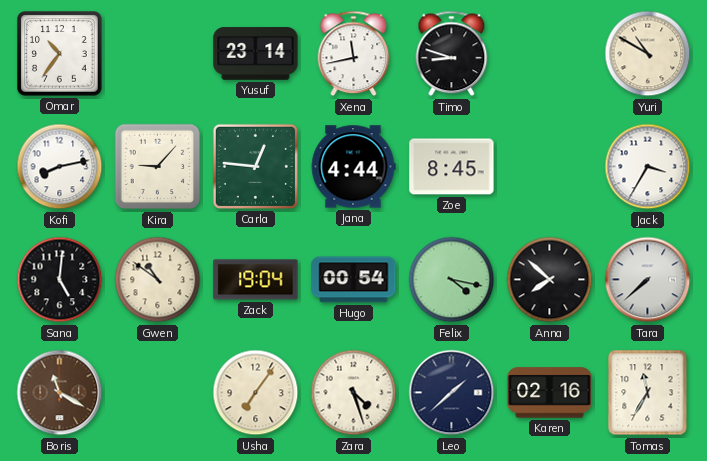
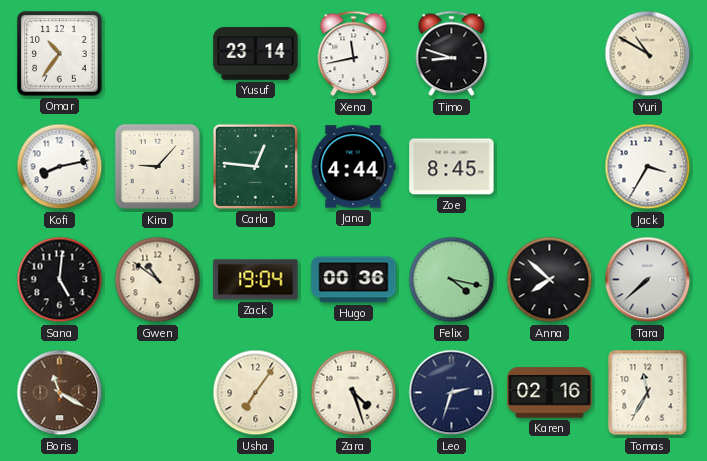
Hugo: 00:54 -> 00:36
Leo: 1:38 -> 2:33
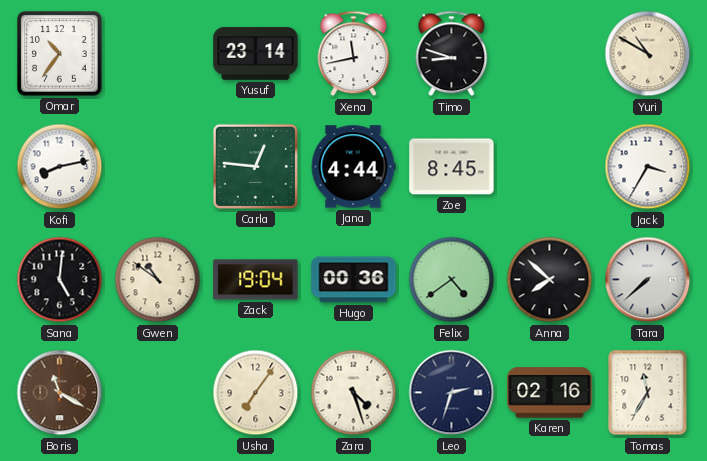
Kira: 9:07 -> none
Felix: 4:17 -> 4:39
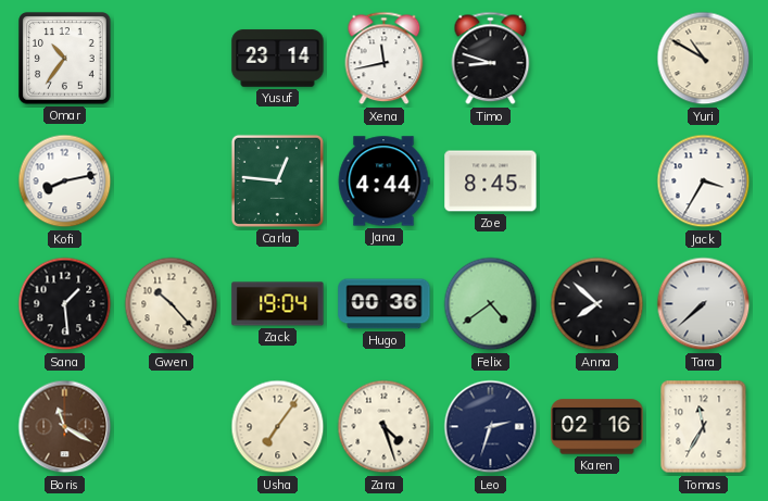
Sana: 5:01 -> 1:29
Gwen: 10:51 -> 10:23
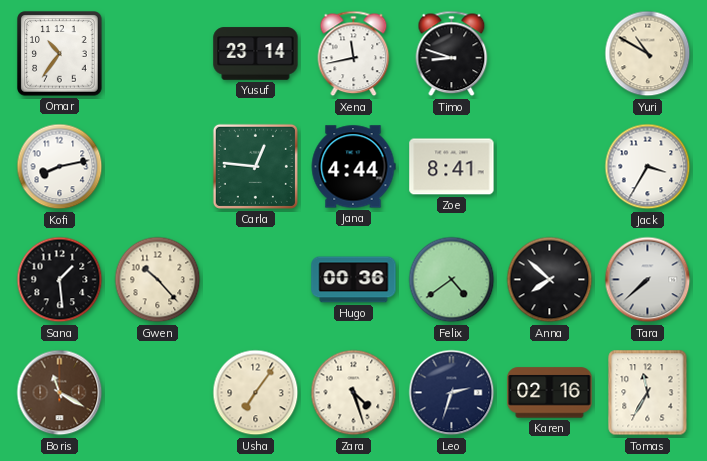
Zoe: 8:45 -> 8:41
Zack: 19:04 -> none
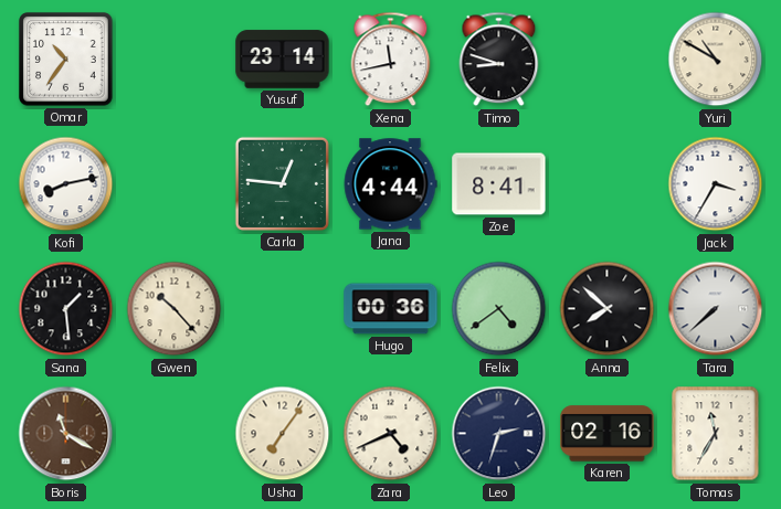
Zara: 4:27 -> 4:41
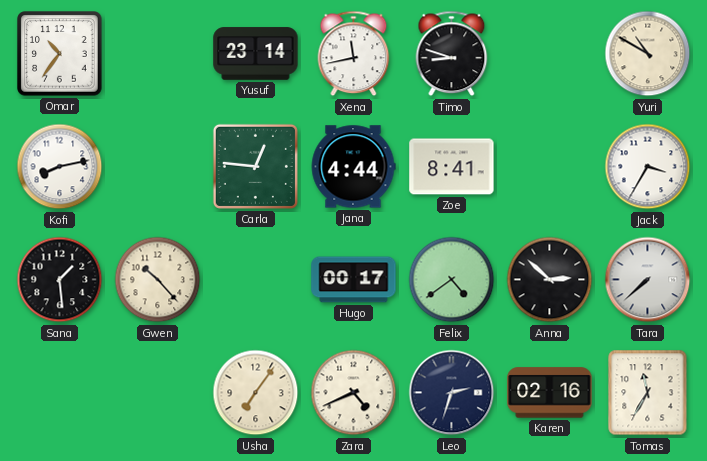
Hugo: 00:36 -> 00:17
Anna: 7:52 -> 2:52
Boris: 11:20 -> none
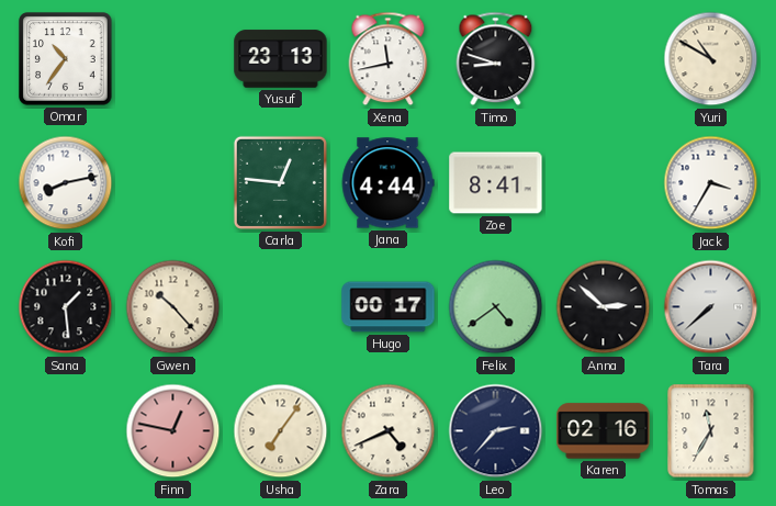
Yusuf: 23:14 -> 23:13
Finn: none -> 12:47
Leo: 2:33 -> 2:37
